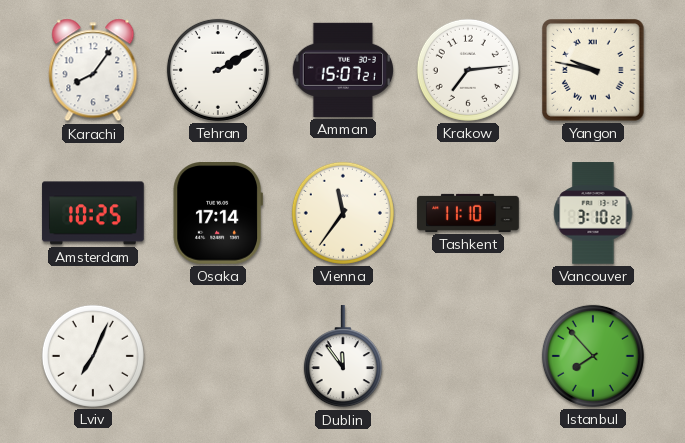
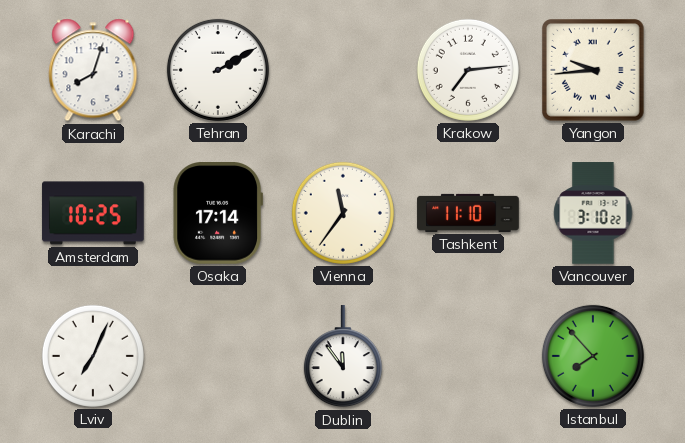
Karachi: 8:06 -> 8:03
Amman: 15:07 -> none
Yangon: 9:47 -> 9:44
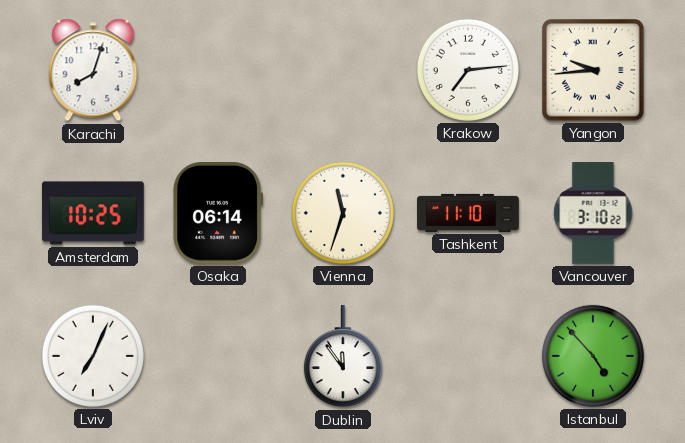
Tehran: 2:10 -> none
Osaka: 17:14 -> 06:14
Vienna: 11:36 -> 11:33
Istanbul: 7:53 -> 4:53
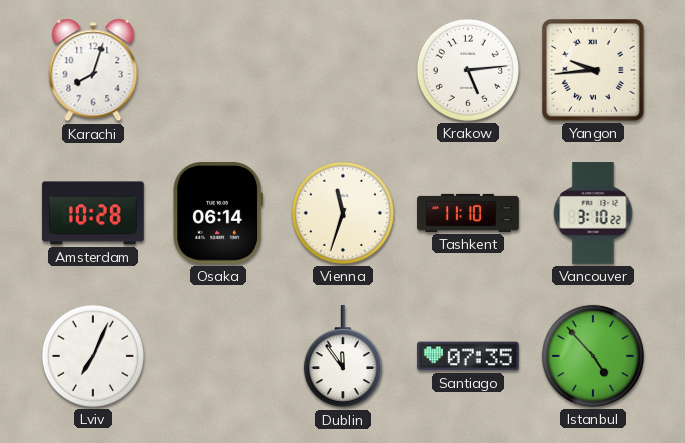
Krakow: 7:14 -> 5:14
Amsterdam: 10:25 -> 10:28
Santiago: none -> 07:35
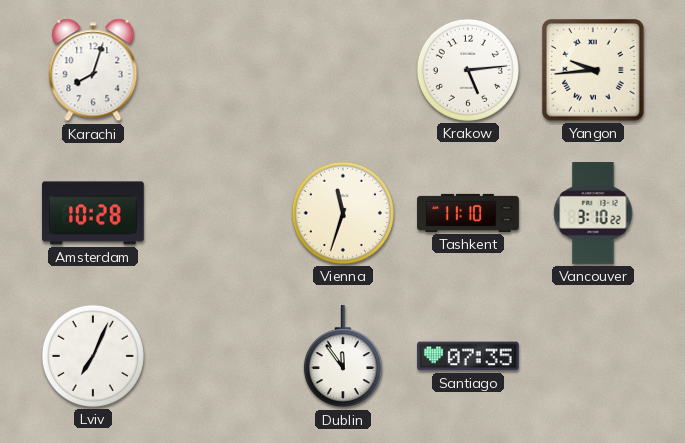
Osaka: 06:14 -> none
Istanbul: 4:53 -> none
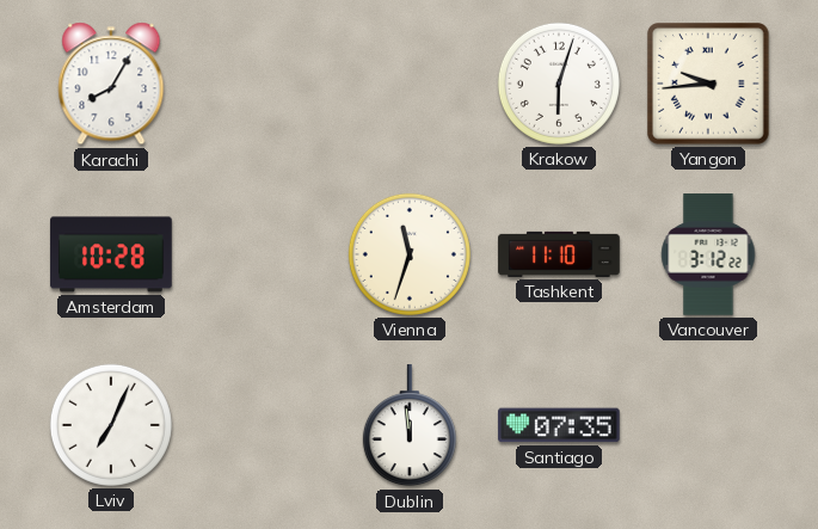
Karachi: 8:03 -> 8:05
Krakow: 5:14 -> 6:03
Vancouver: 3:10 -> 3:12
Dublin: 11:54 -> 11:59
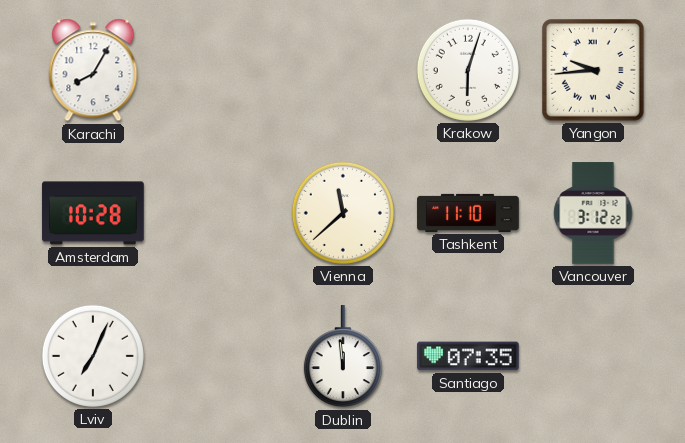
Vienna: 11:33 -> 11:38
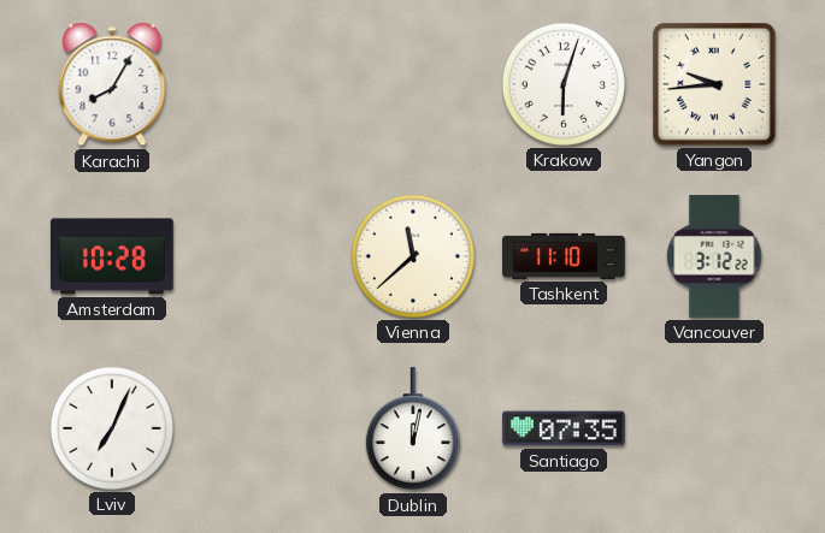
Dublin: 11:59 -> 12:02
